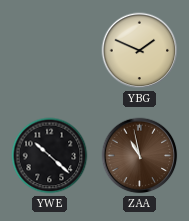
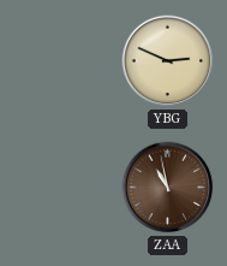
YBG: 1:49 -> 2:49
YWE: 10:22 -> none
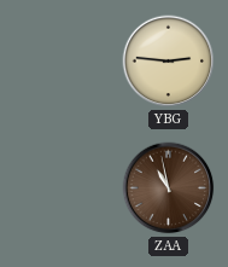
YBG: 2:49 -> 2:46
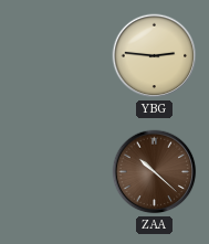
ZAA: 10:58 -> 10:22
